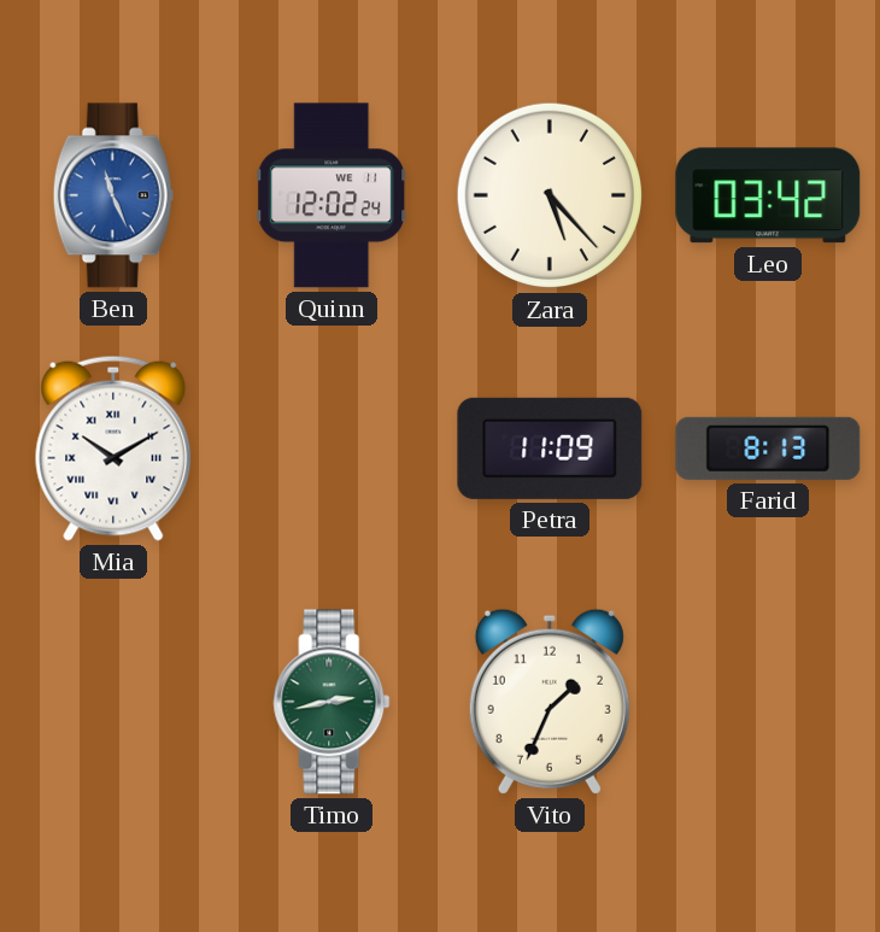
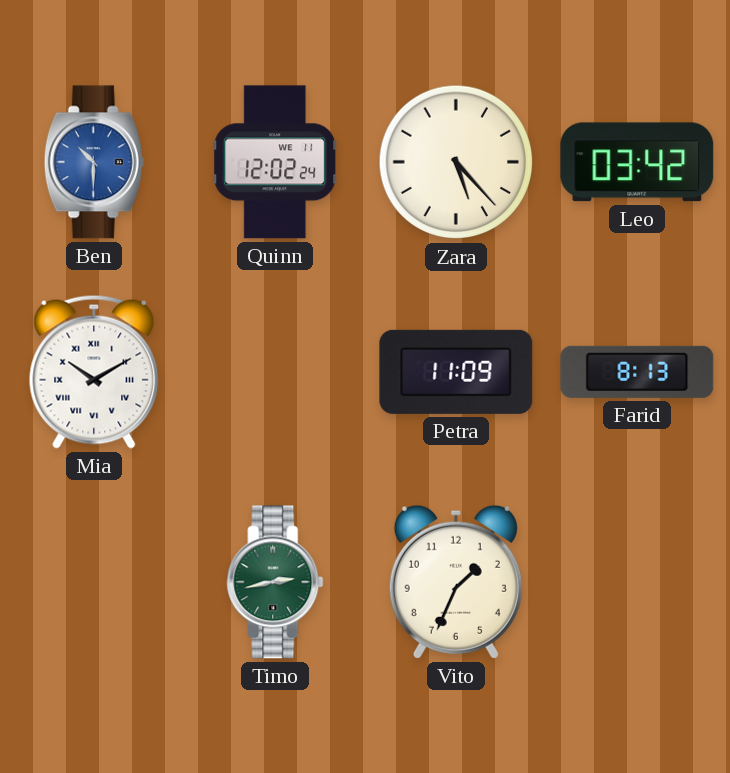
Ben: 11:26 -> 10:30
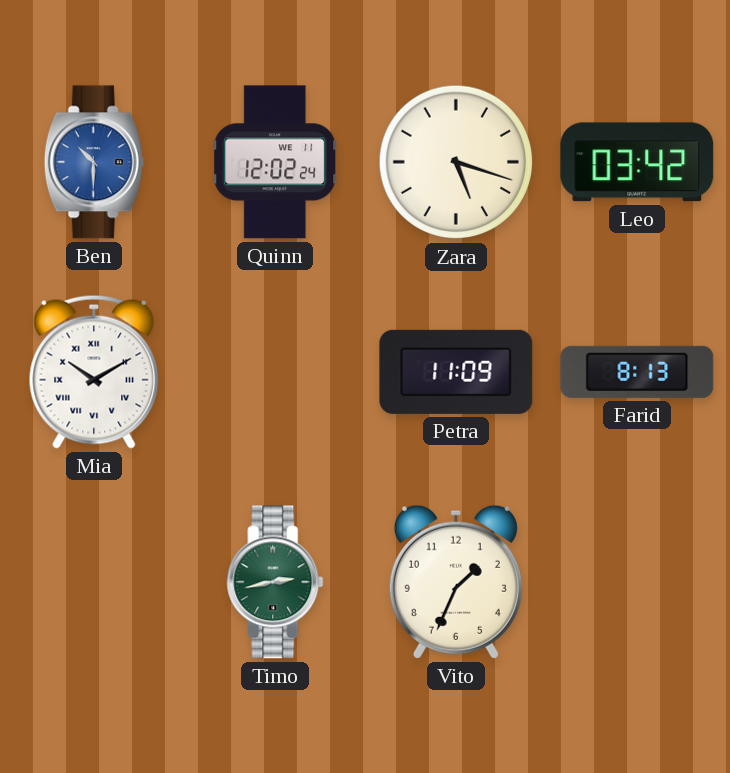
Zara: 5:23 -> 5:18
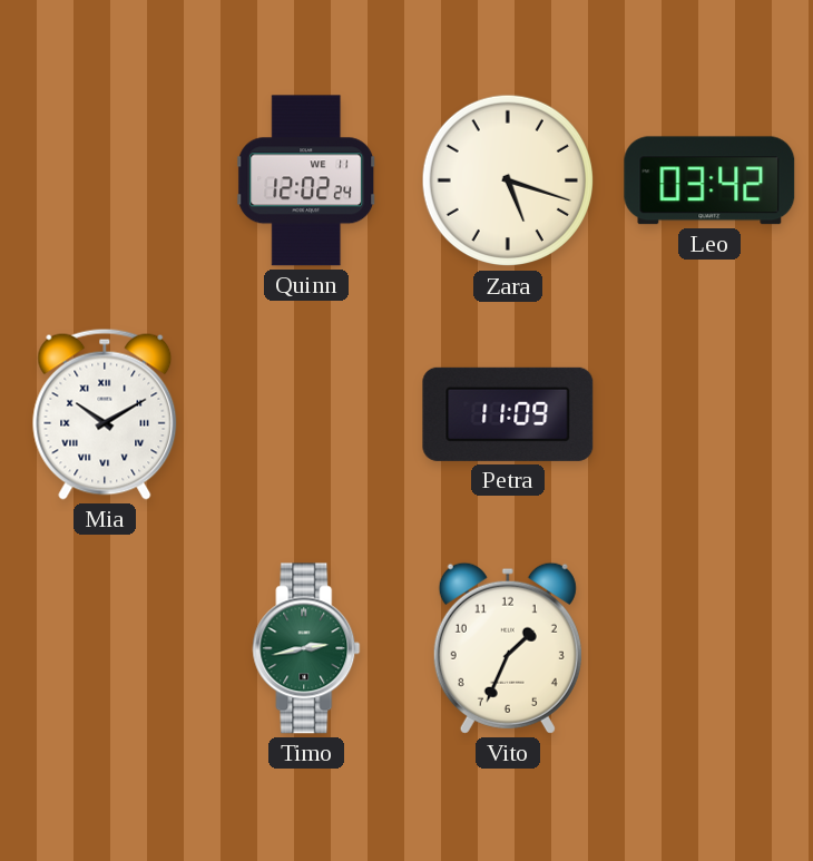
Ben: 10:30 -> none
Farid: 8:13 -> none
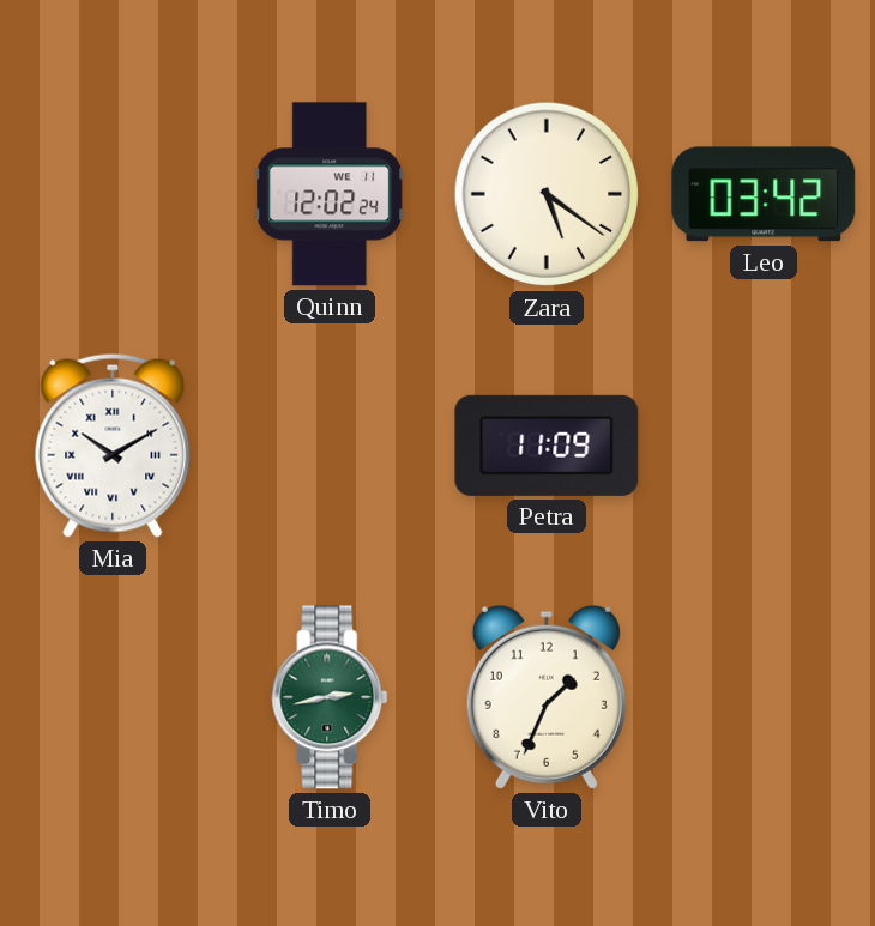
Zara: 5:18 -> 5:21
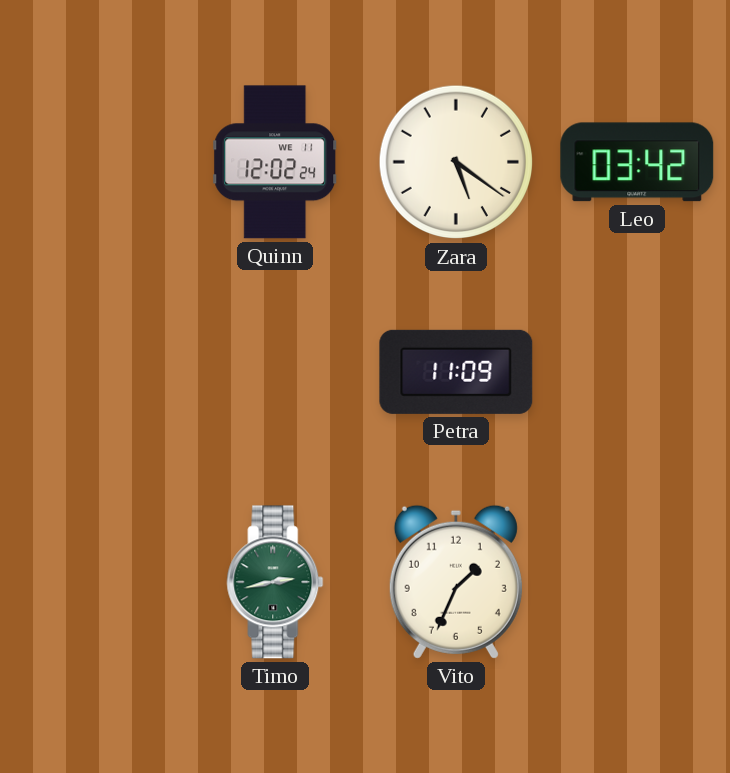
Mia: 10:10 -> none
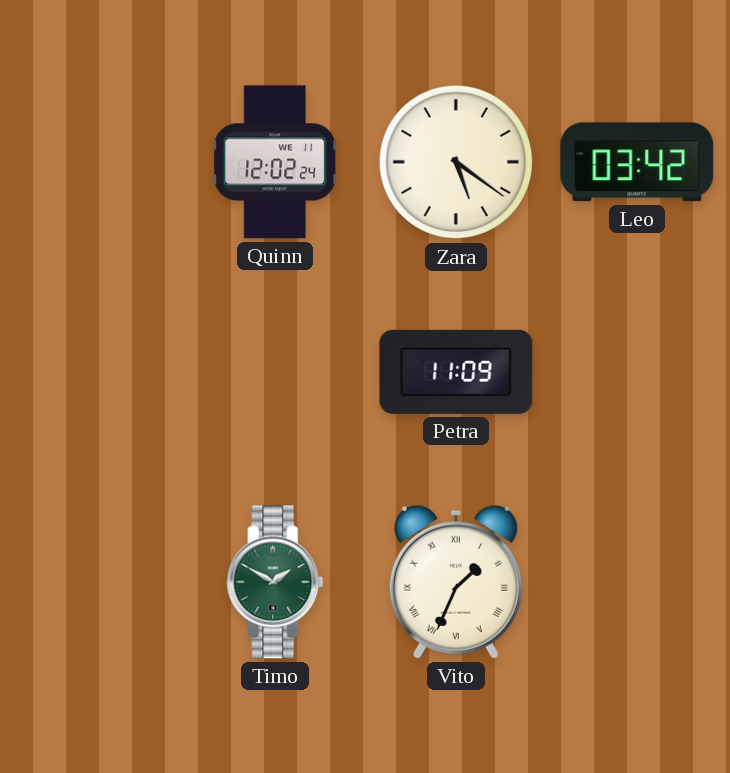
Timo: 2:43 -> 1:50
Vito numerals: Arabic -> Roman
